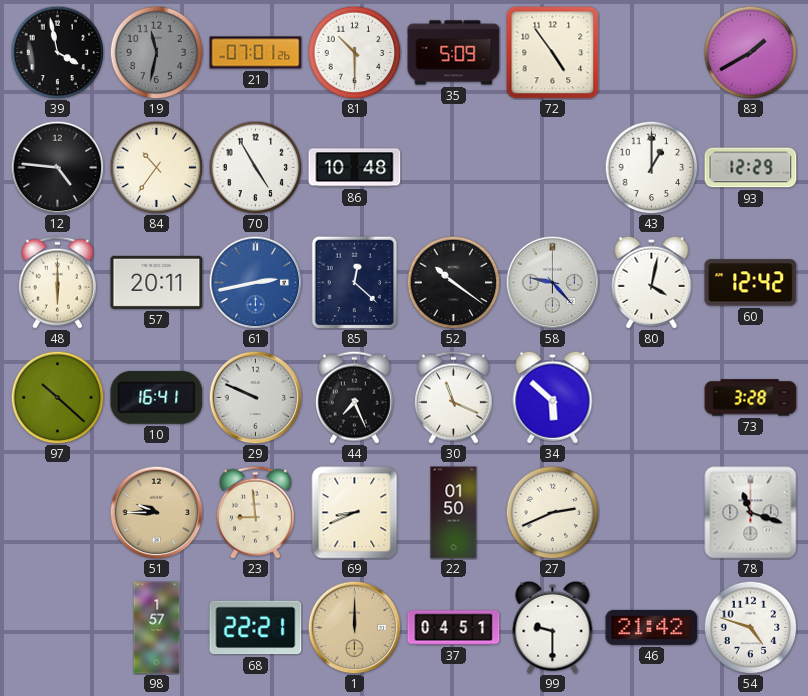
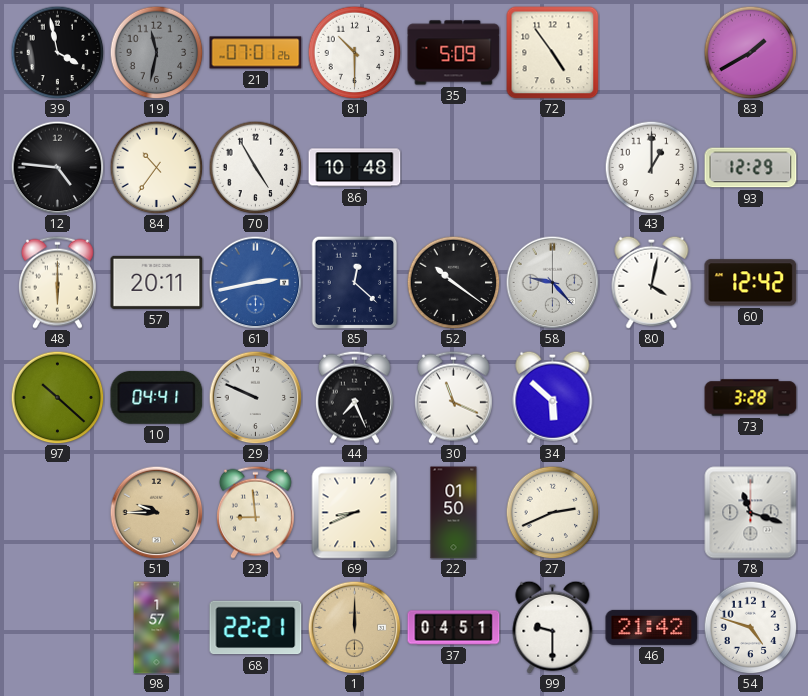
10: 16:41 -> 04:41
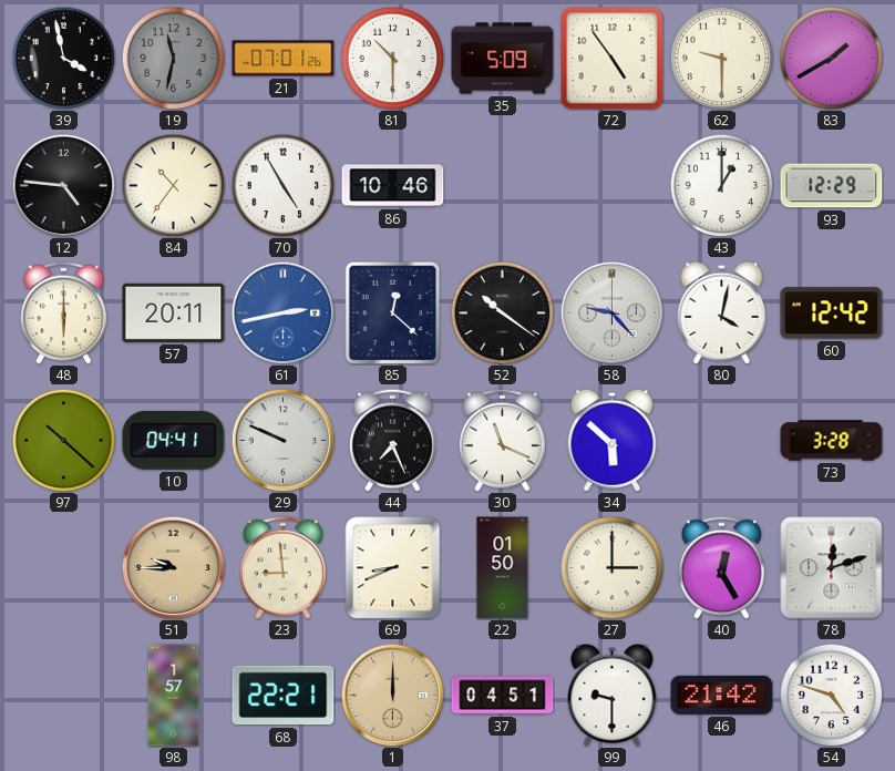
62: none -> 9:30
86: 10:48 -> 10:46
27: 2:41 -> 3:00
40: none -> 12:25
78: 11:18 -> 12:12
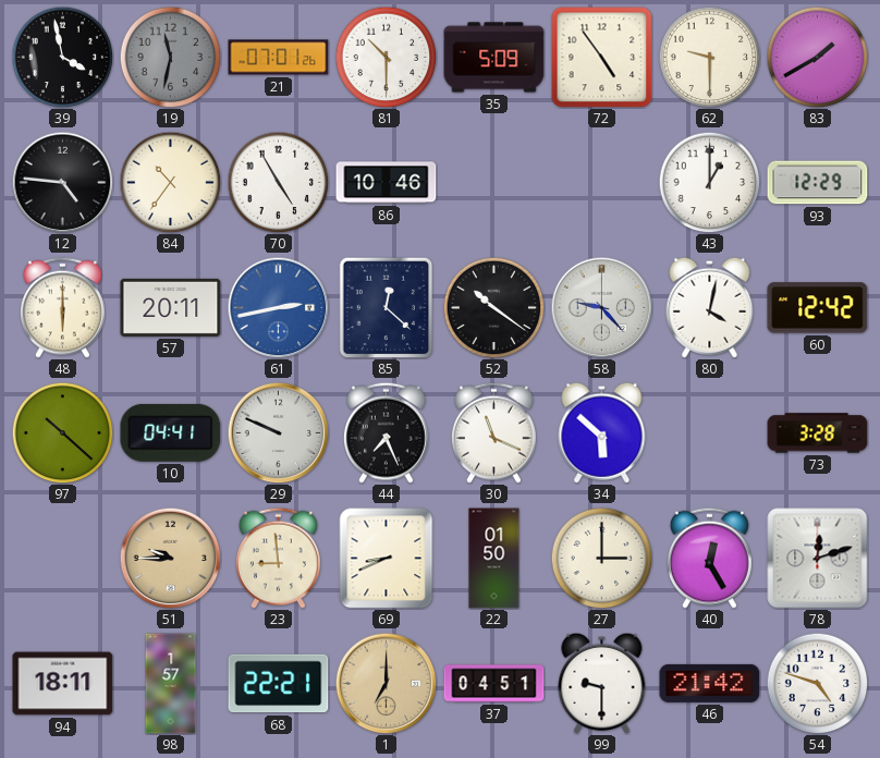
94: none -> 18:11
1: 12:00 -> 7:00
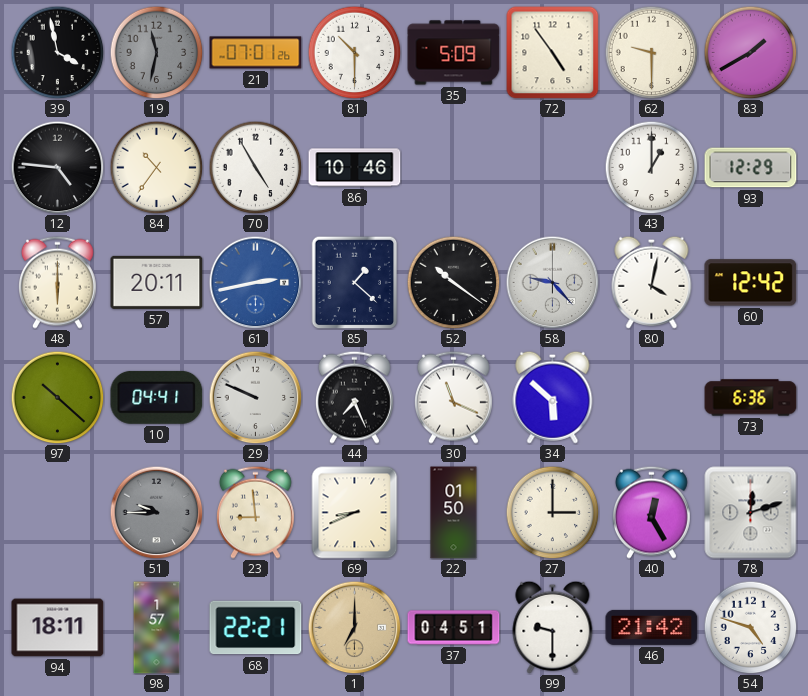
85: 12:22 -> 1:22
73: 3:28 -> 6:36
51 dial: champagne -> grey
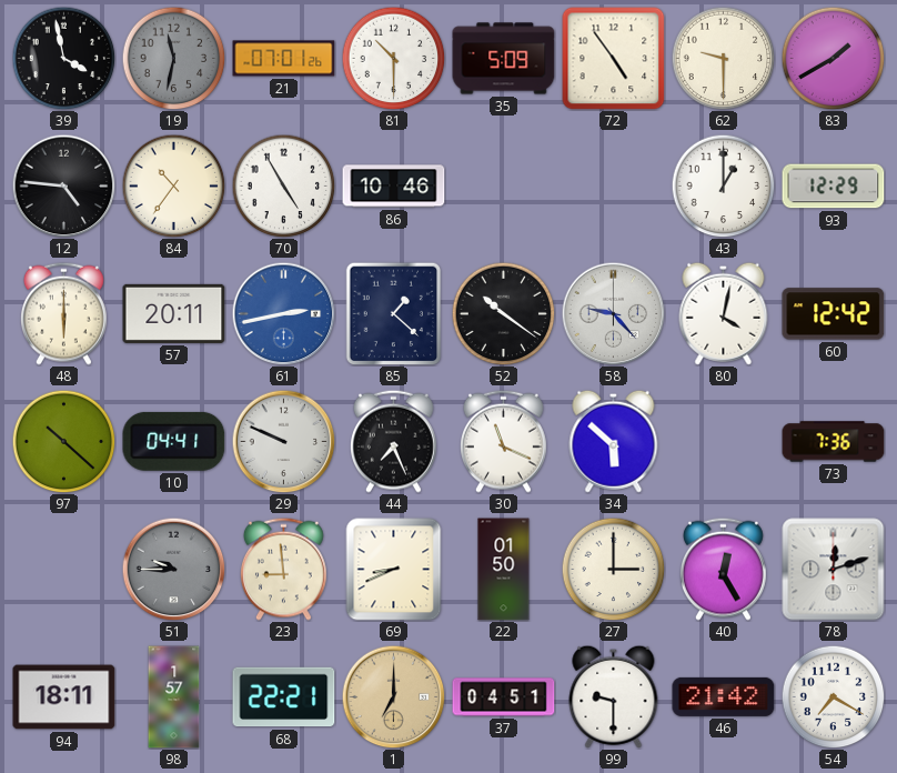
73: 6:36 -> 7:36
54: 4:48 -> 7:20
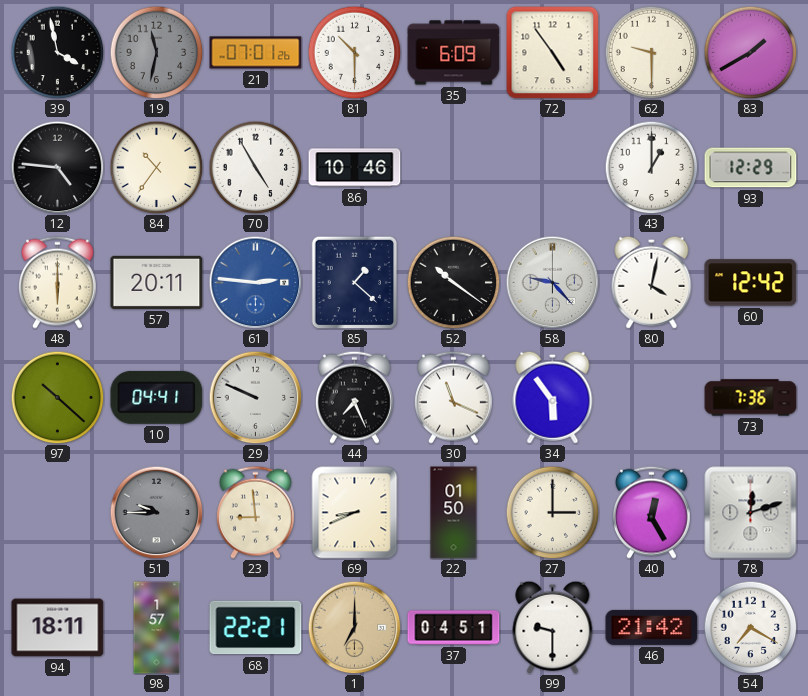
35: 5:09 -> 6:09
61: 2:43 -> 2:46
34: 5:52 -> 5:54
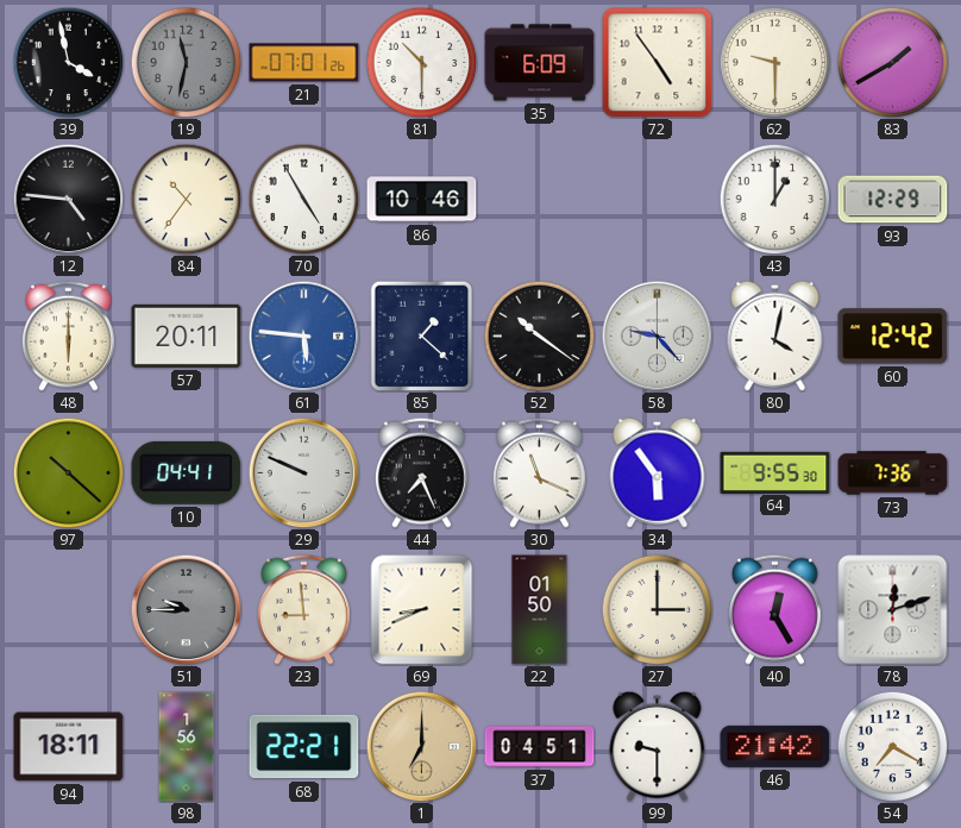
61: 2:46 -> 5:46
64: none -> 9:55
98: 1:57 -> 1:56
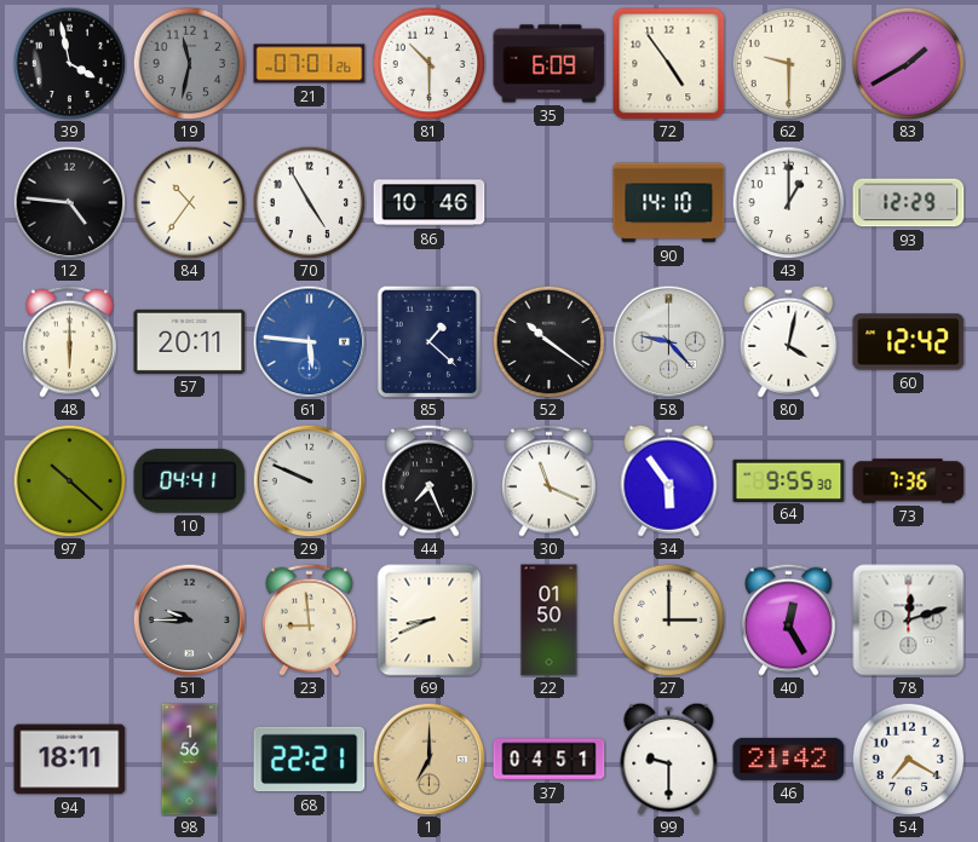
90: none -> 14:10
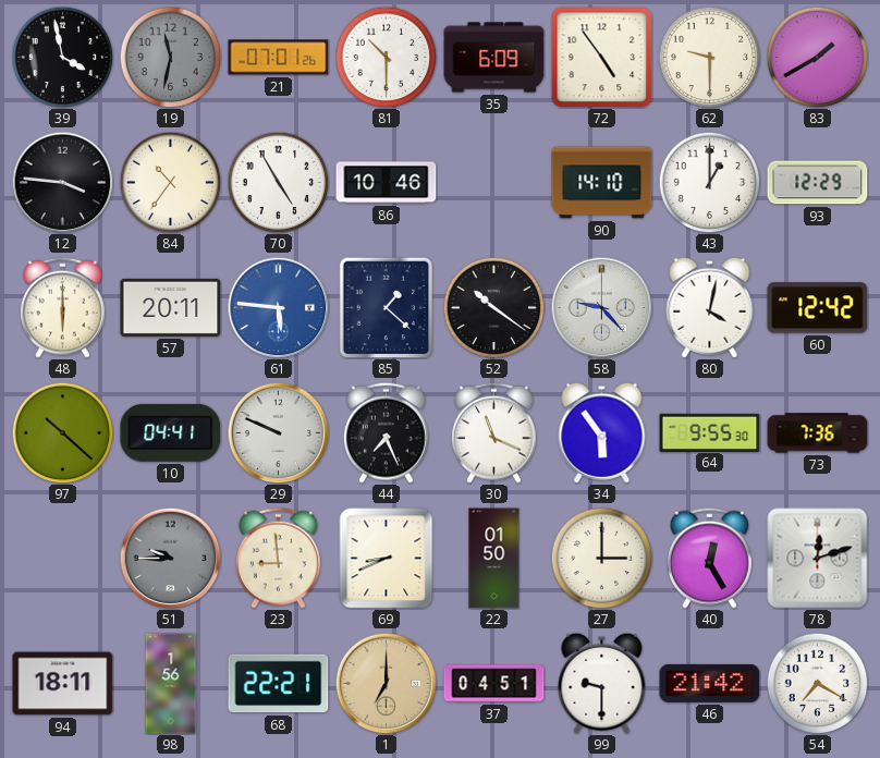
12: 4:46 -> 3:46
